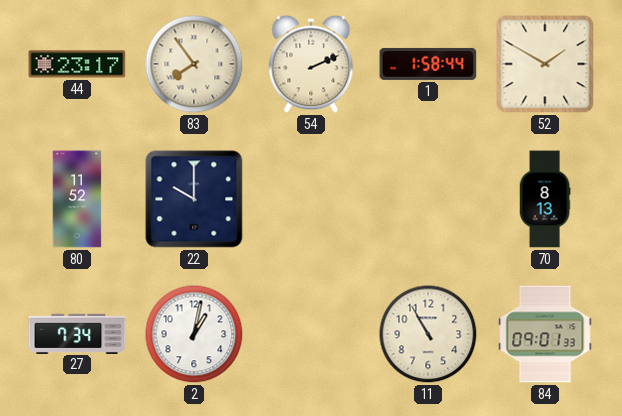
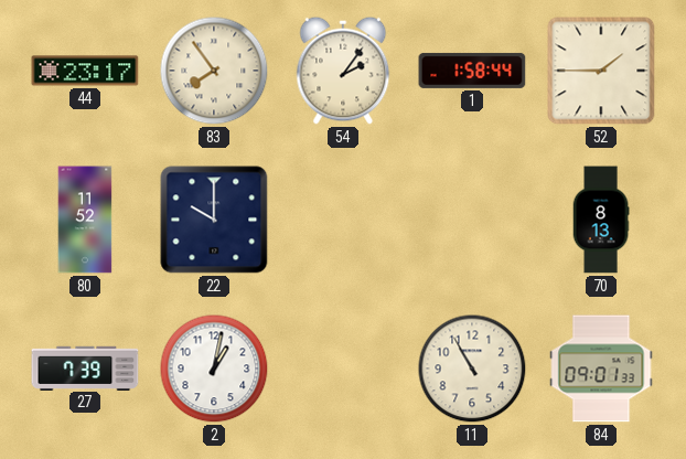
54: 2:11 -> 2:06
52: 1:50 -> 1:45
27: 7:34 -> 7:39
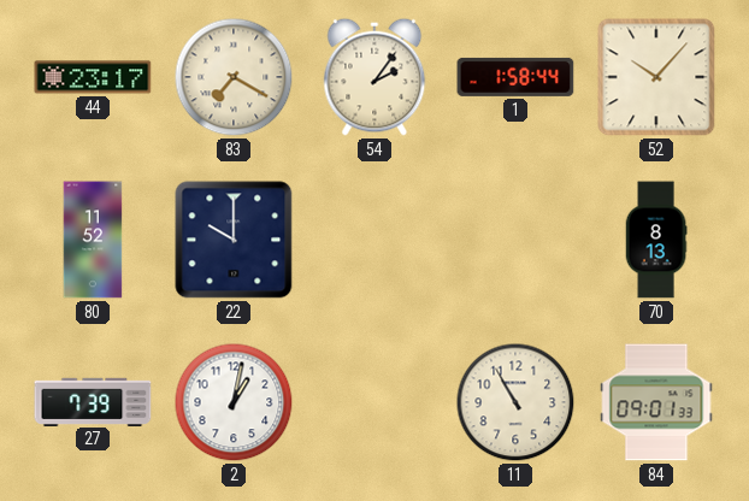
83: 7:54 -> 7:20
52: 1:45 -> 10:07
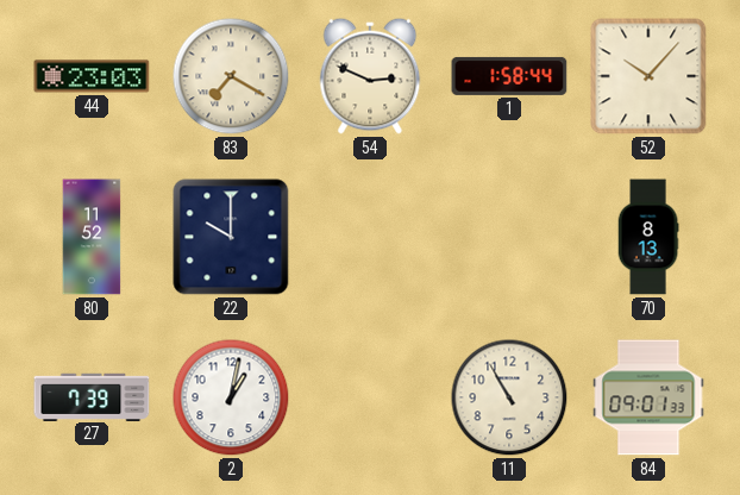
44: 23:17 -> 23:03
54: 2:06 -> 2:49
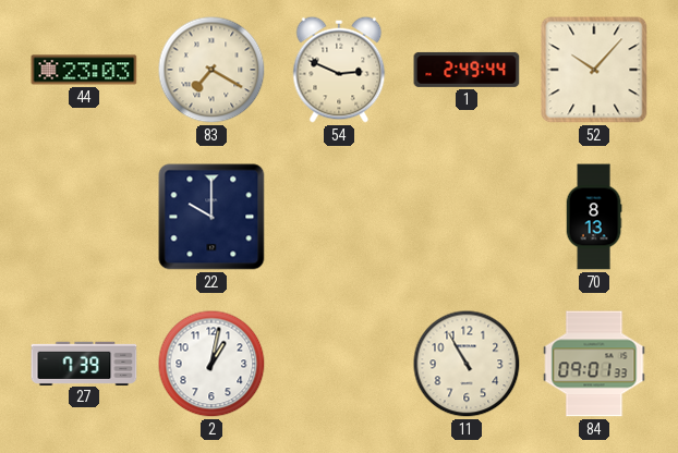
1: 1:58 -> 2:49
80: 11:52 -> none
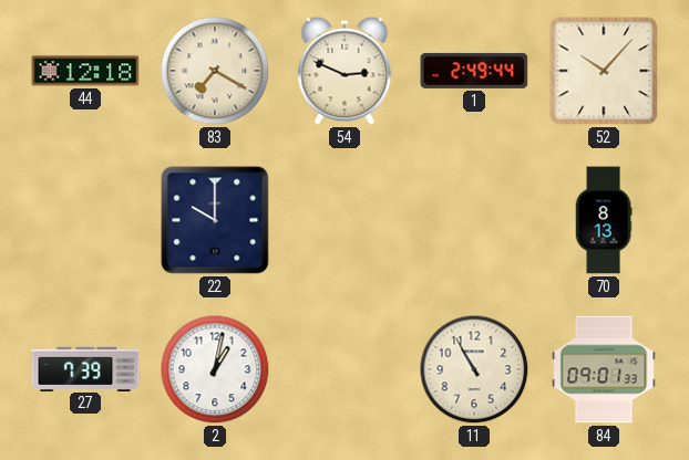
44: 23:03 -> 12:18
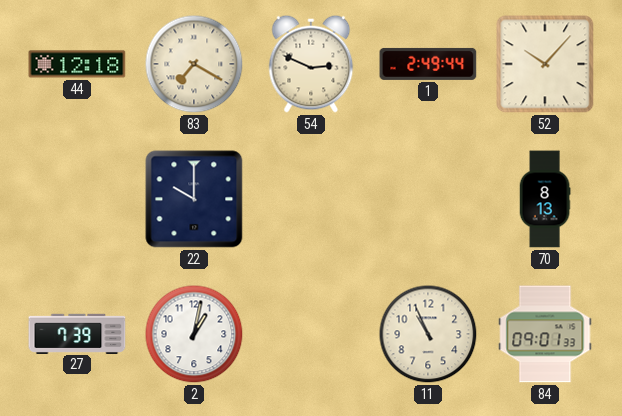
11: 10:55 -> 10:56
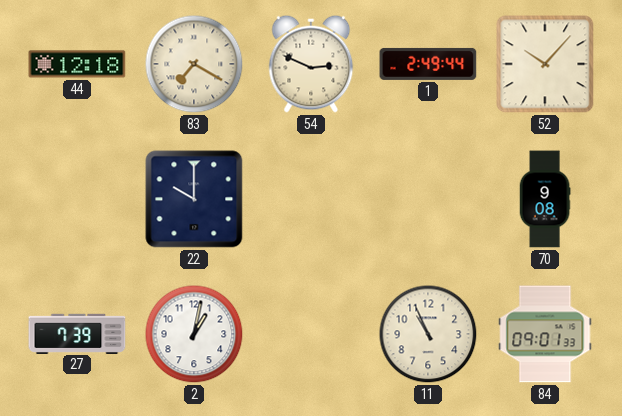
70: 8:13 -> 9:08
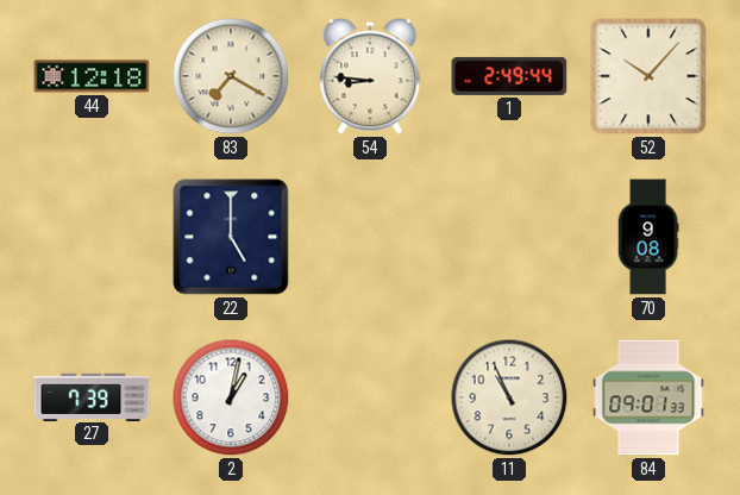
54: 2:49 -> 8:46
22: 10:00 -> 5:00
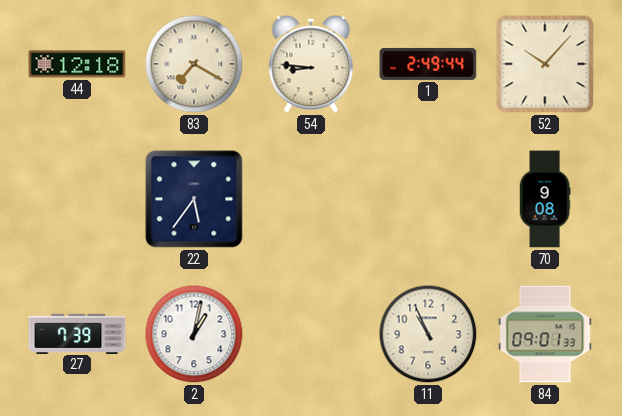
22: 5:00 -> 5:36
